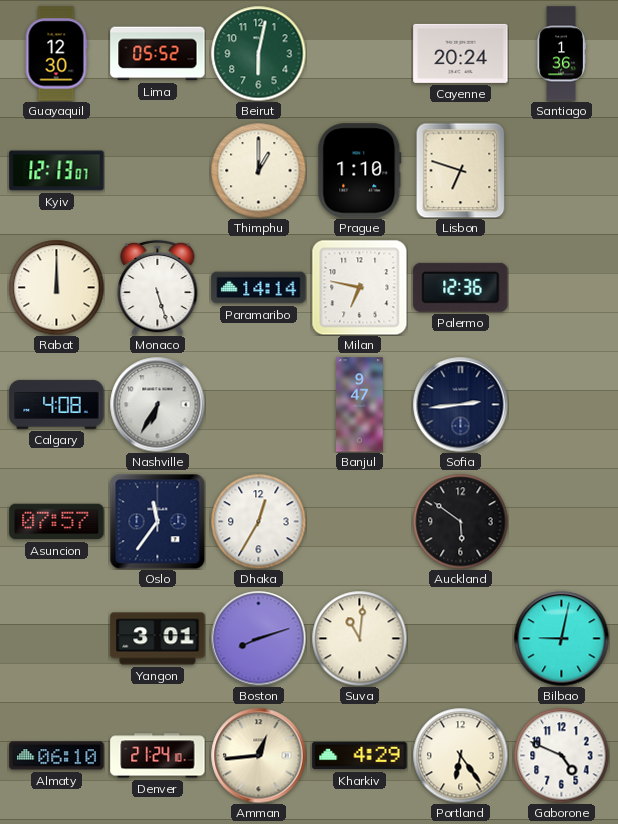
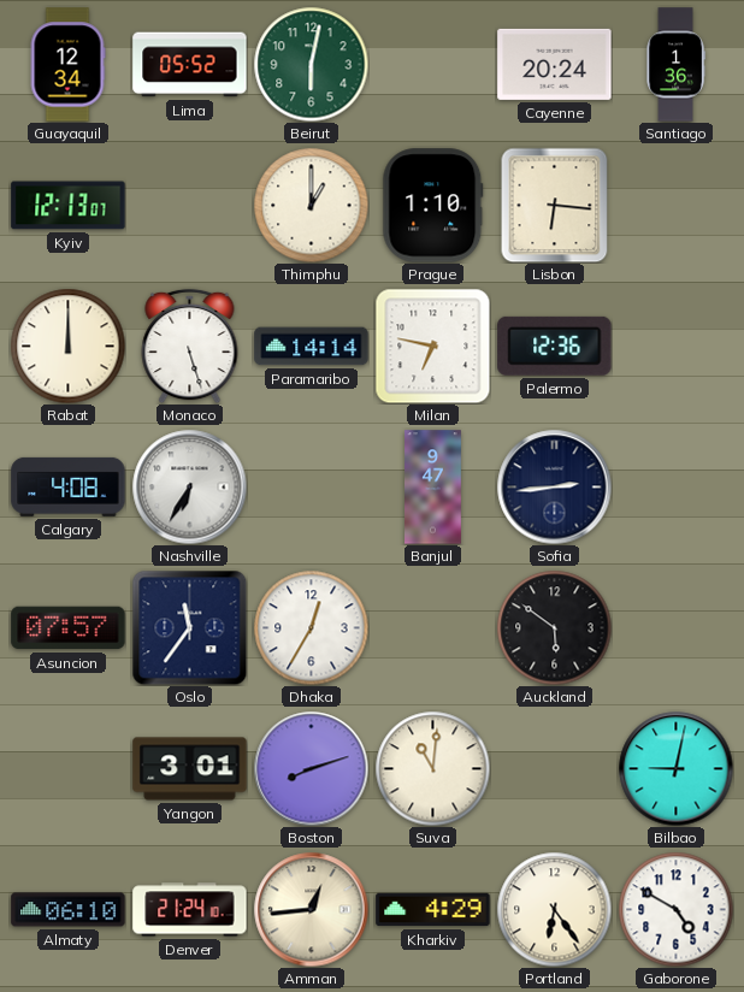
Guayaquil: 12:30 -> 12:34
Lisbon: 6:48 -> 6:16
Gaborone: 4:49 -> 4:50
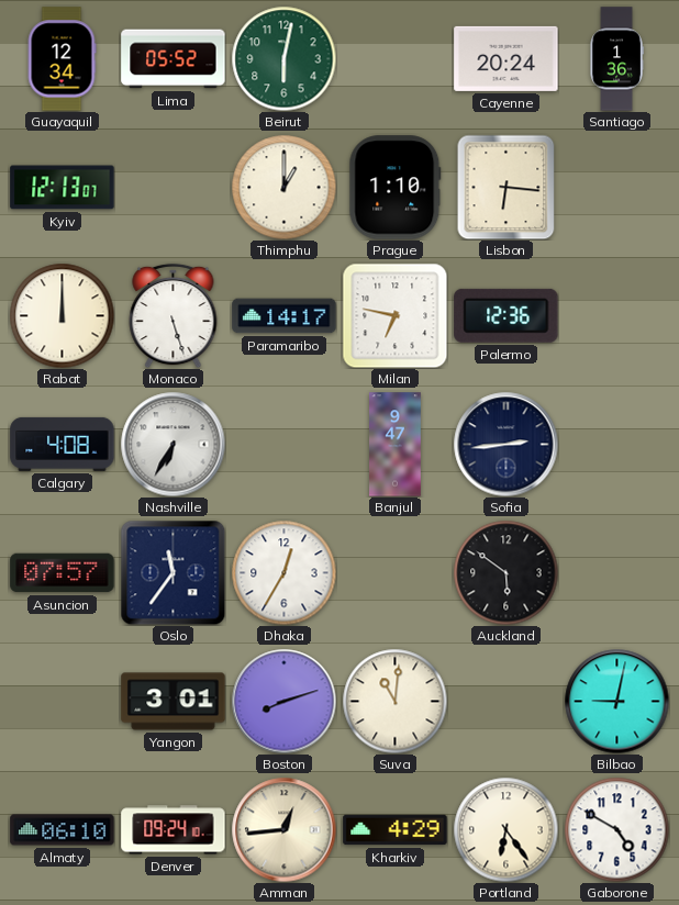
Paramaribo: 14:14 -> 14:17
Denver: 21:24 -> 09:24
